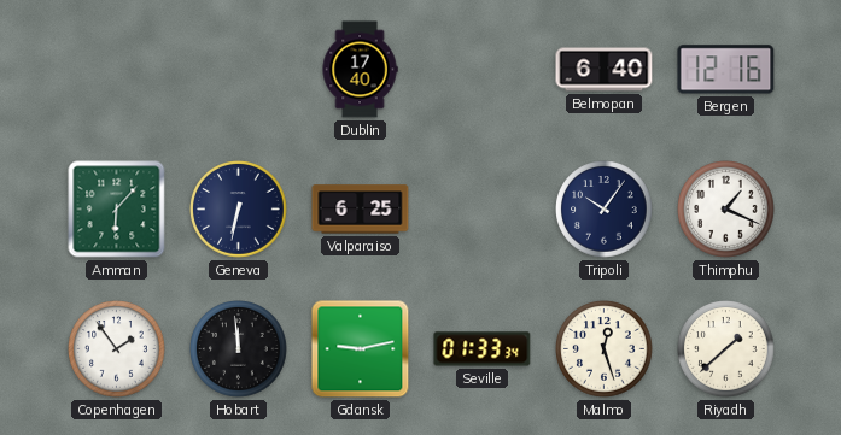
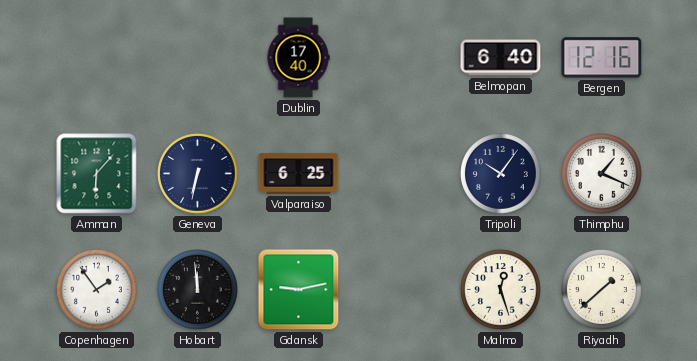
Seville: 01:33 -> none
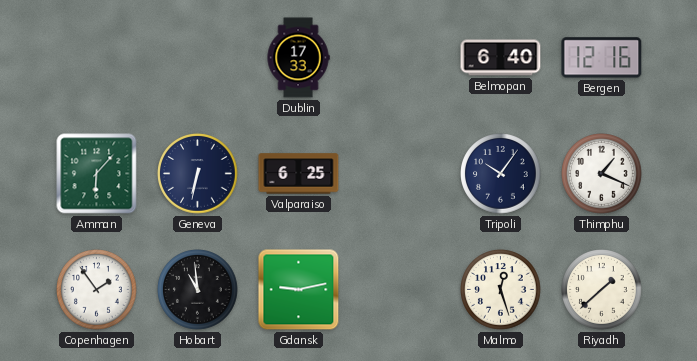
Dublin: 17:40 -> 17:33
Hobart: 11:59 -> 10:59
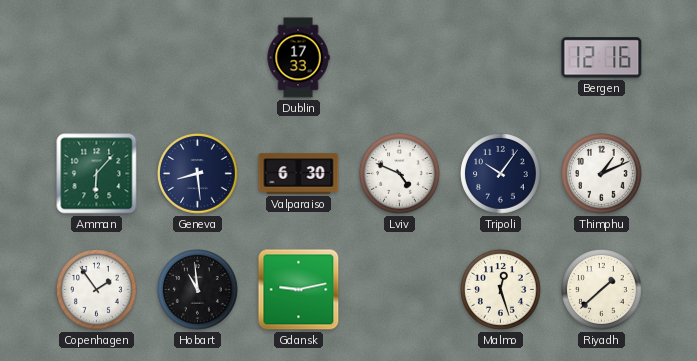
Belmopan: 6:40 -> none
Geneva: 6:32 -> 8:29
Valparaiso: 6:25 -> 6:30
Lviv: none -> 4:49
Thimphu: 1:19 -> 1:11
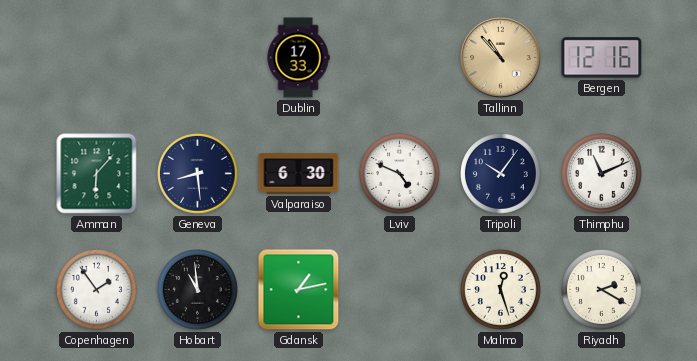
Tallinn: none -> 10:53
Thimphu: 1:11 -> 11:11
Gdansk: 9:13 -> 1:13
Riyadh: 1:38 -> 2:20
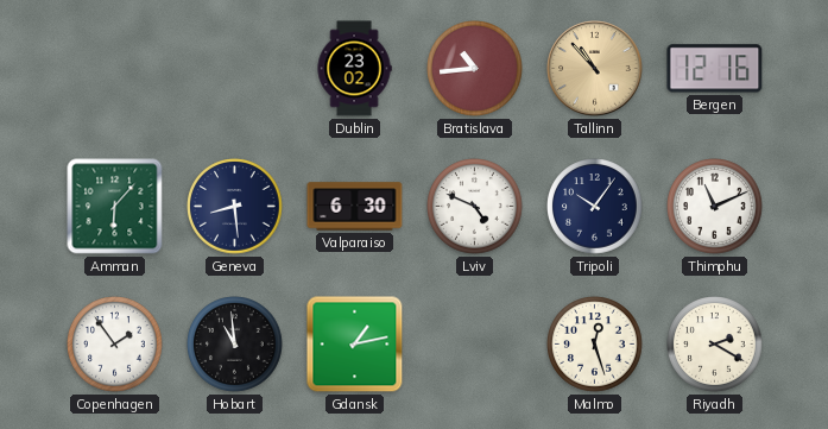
Dublin: 17:33 -> 23:02
Bratislava: none -> 10:44
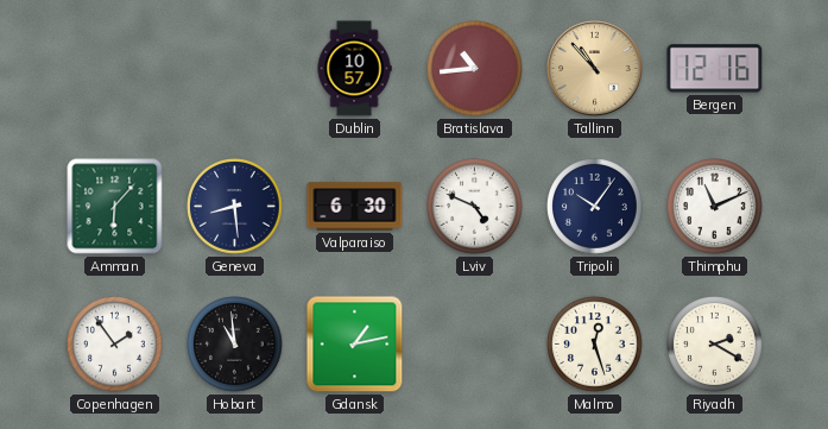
Dublin: 23:02 -> 10:57
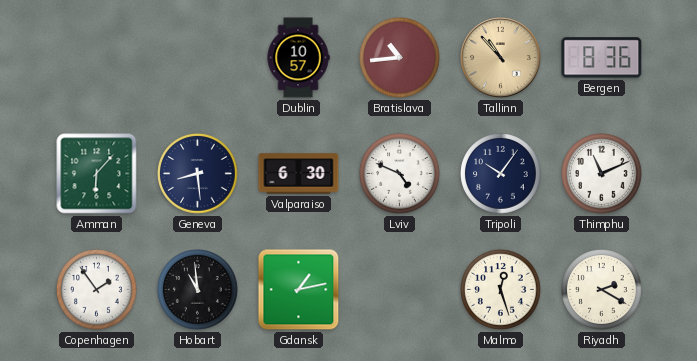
Bergen: 12:16 -> 8:36
